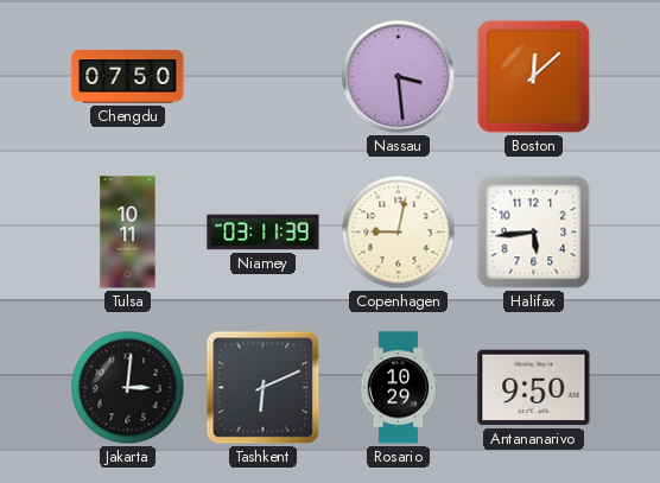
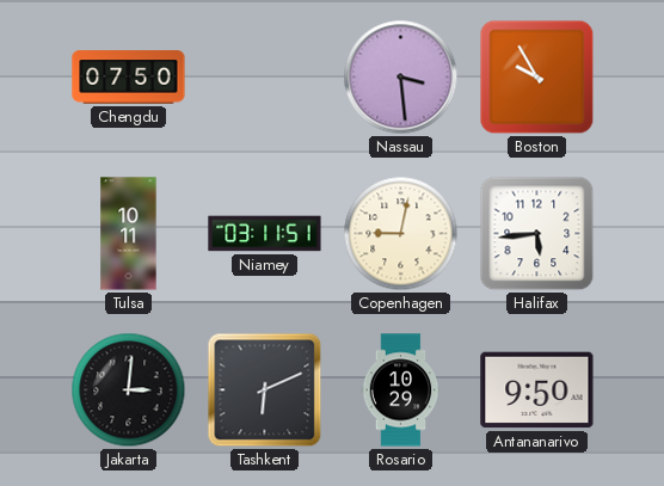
Boston: 12:08 -> 9:55
Niamey: 03:11:39 -> 03:11:51
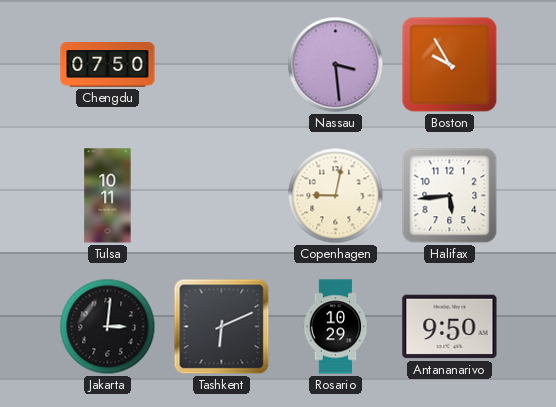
Niamey: 03:11 -> none
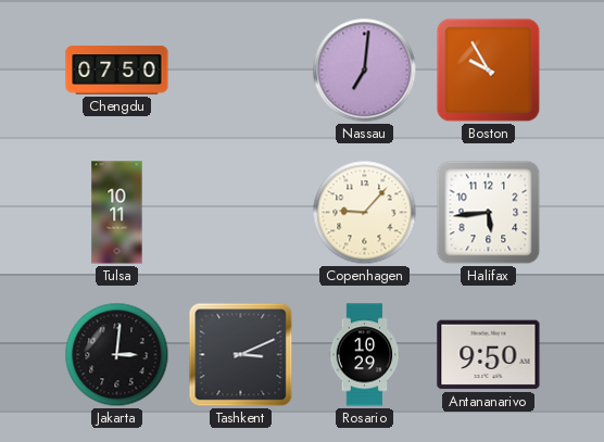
Nassau: 3:29 -> 7:01
Copenhagen: 9:02 -> 9:07
Tashkent: 6:11 -> 3:11
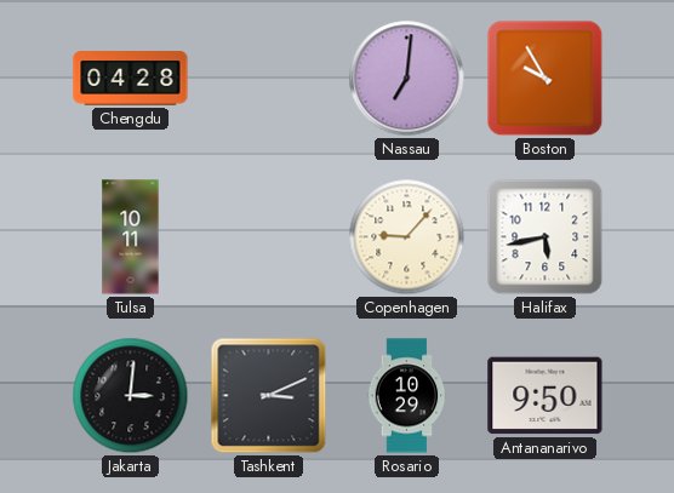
Chengdu: 07:50 -> 04:28
Halifax: 5:44 -> 5:43
